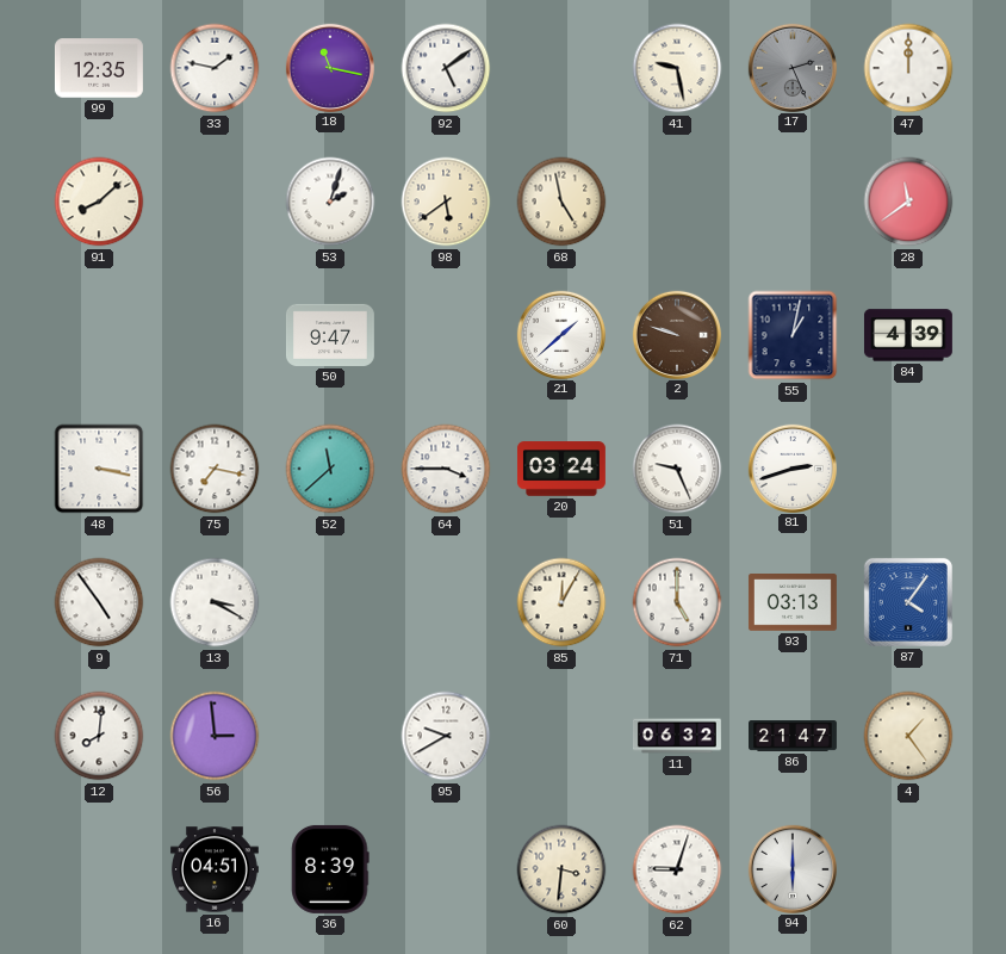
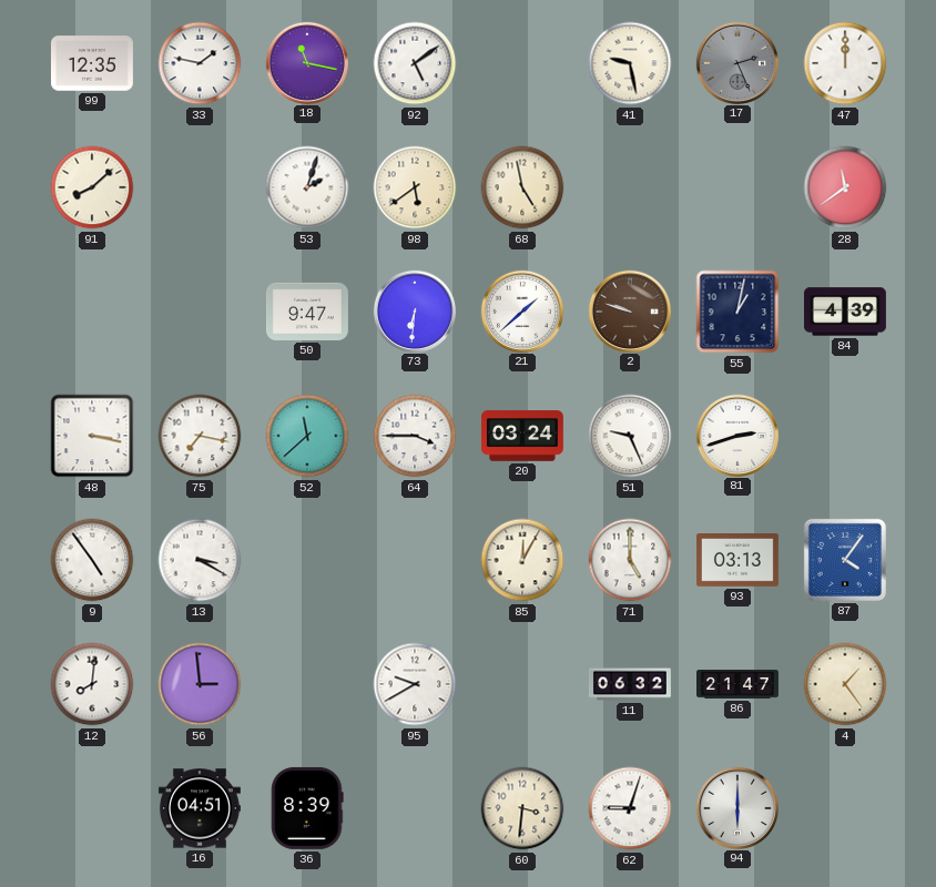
73: none -> 6:31
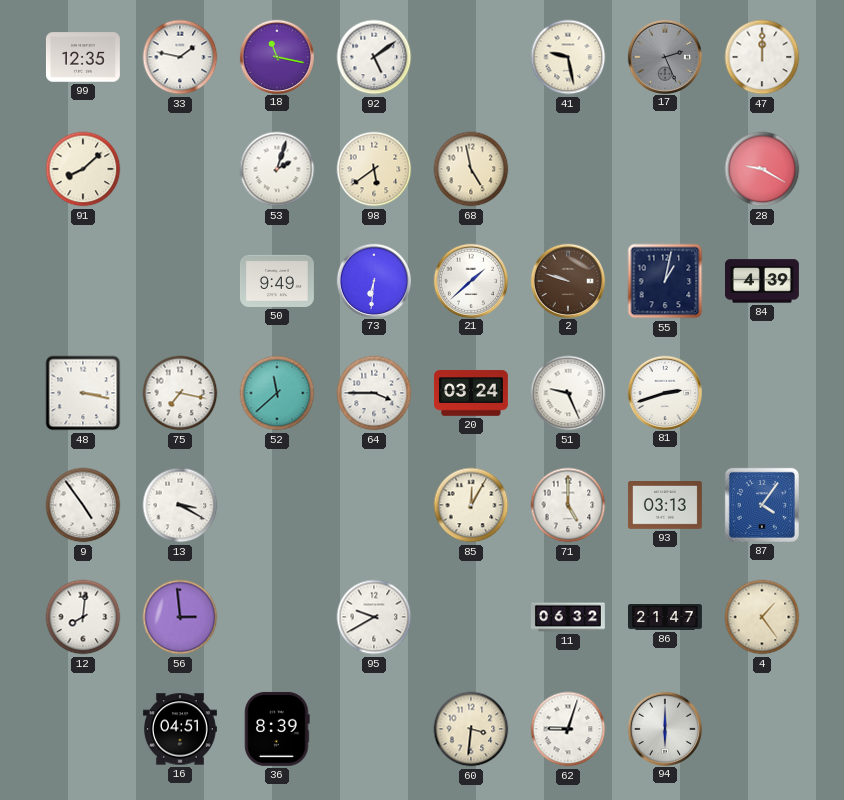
28: 11:39 -> 9:20
50: 9:47 -> 9:49
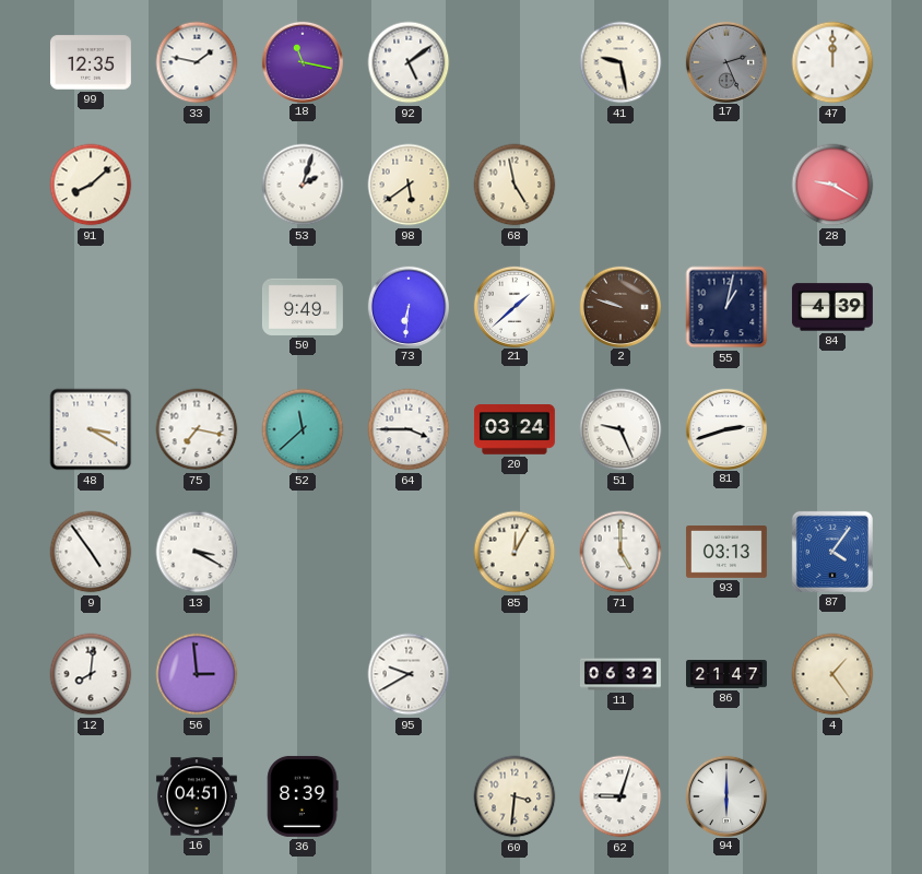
48: 3:17 -> 3:20
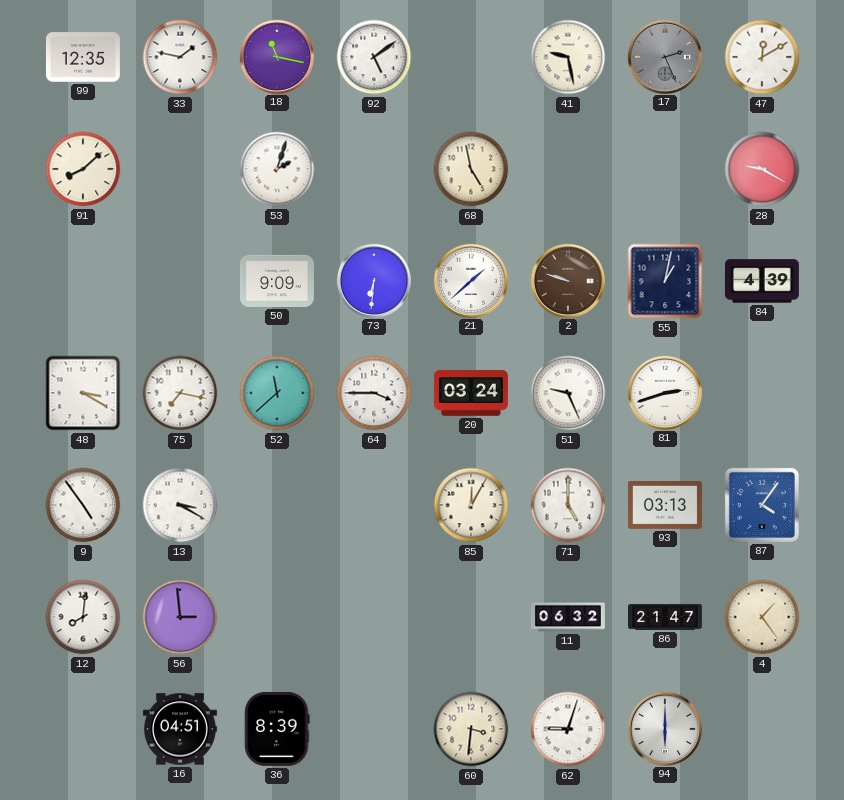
47: 12:00 -> 12:10
98: 5:39 -> none
50: 9:49 -> 9:09
95: 9:40 -> none
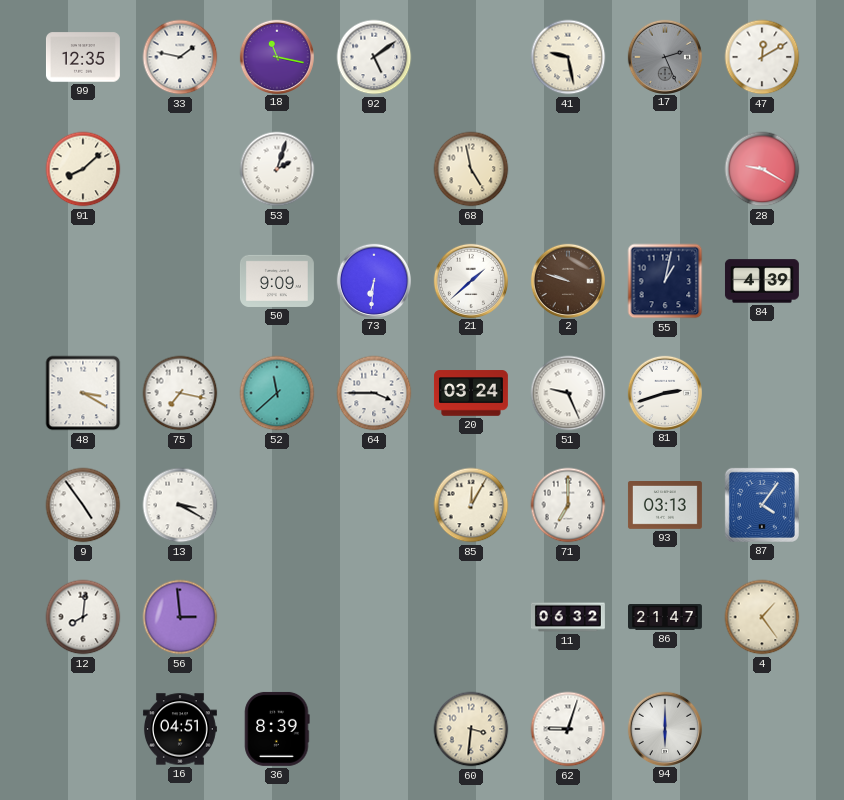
71: 5:00 -> 7:00
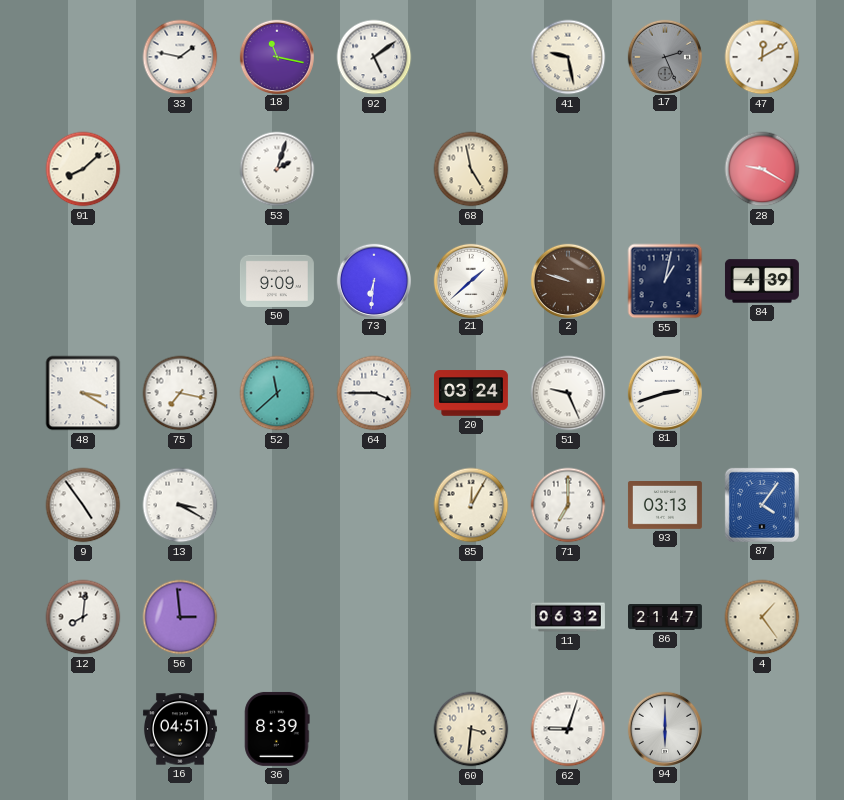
99: 12:35 -> none
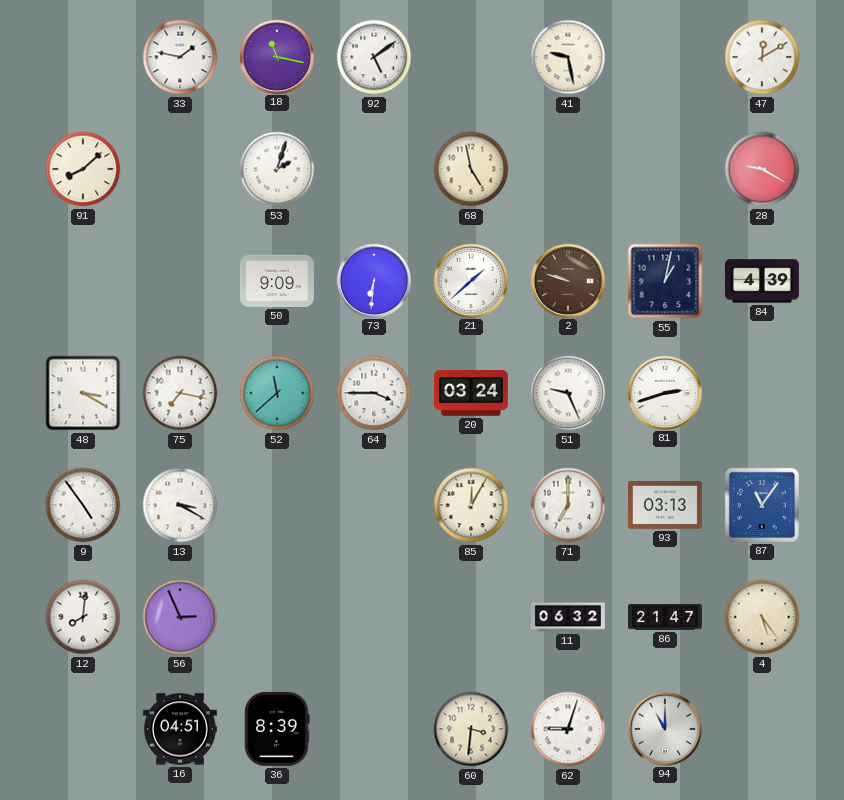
17: 2:26 -> none
87: 4:06 -> 11:06
56: 2:59 -> 2:56
4: 1:24 -> 5:24
94: 6:00 -> 11:00
